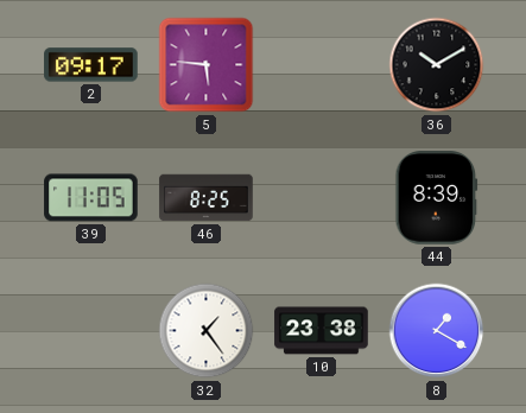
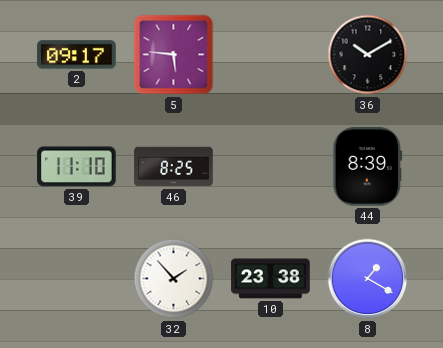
39: 11:05 -> 11:10
32: 1:24 -> 1:53
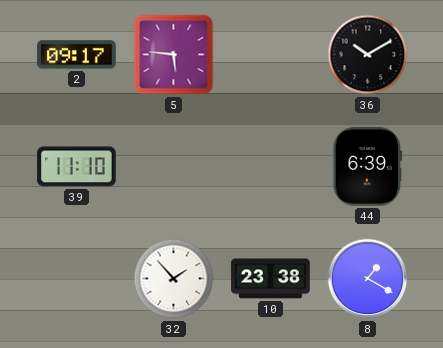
46: 8:25 -> none
44: 8:39 -> 6:39
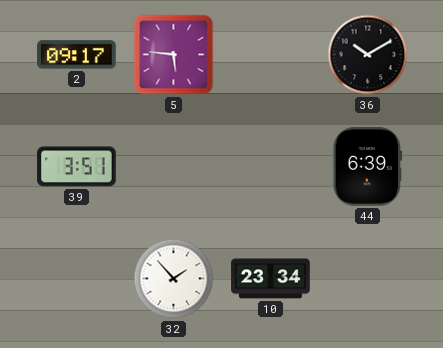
39: 11:10 -> 3:51
10: 23:38 -> 23:34
8: 1:20 -> none
